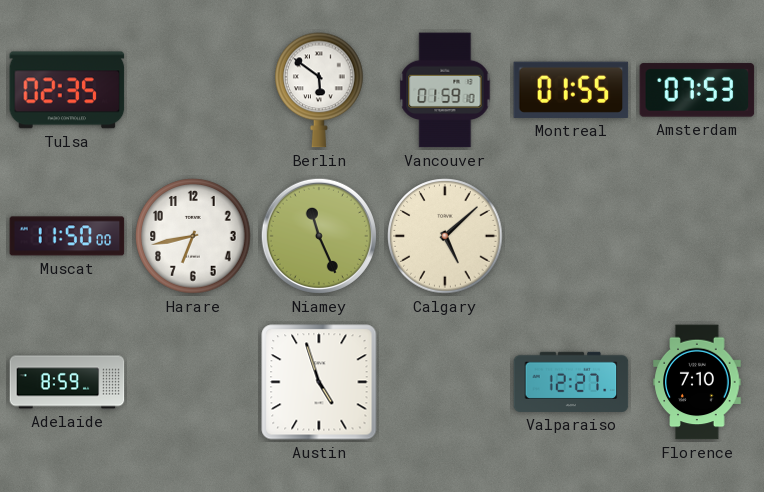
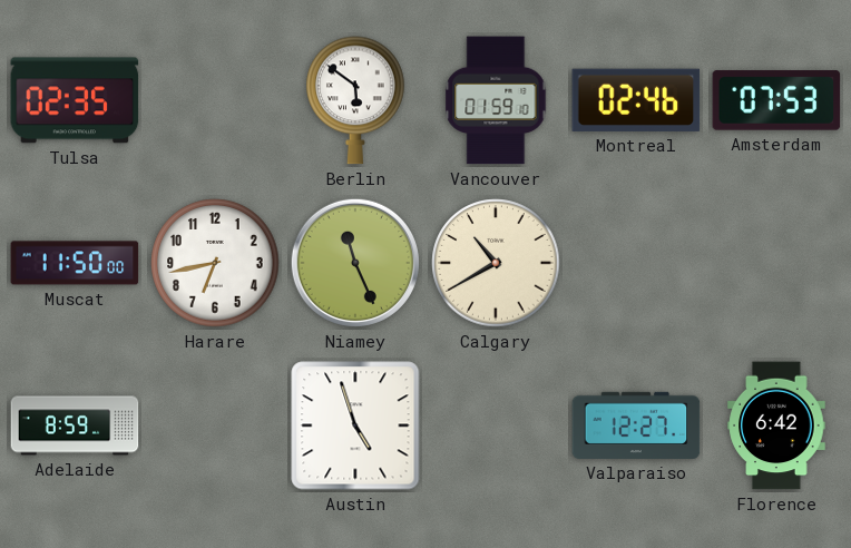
Montreal: 01:55 -> 02:46
Calgary: 5:08 -> 10:40
Florence: 7:10 -> 6:42
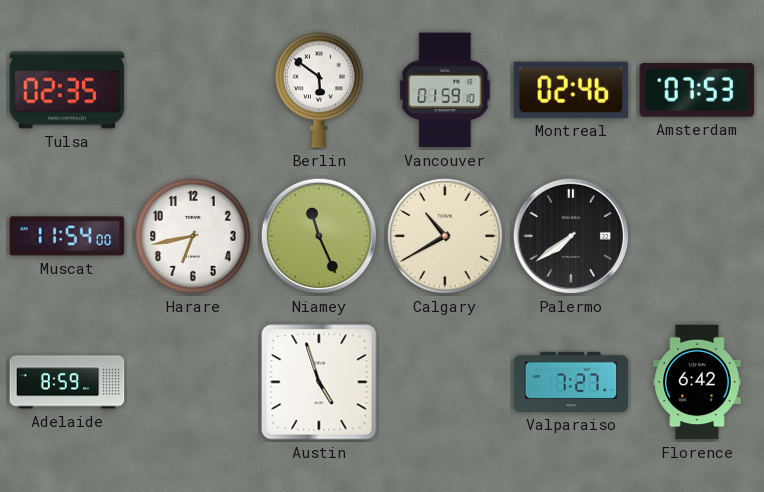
Muscat: 11:50 -> 11:54
Palermo: none -> 7:39
Valparaiso: 12:27 -> 7:27
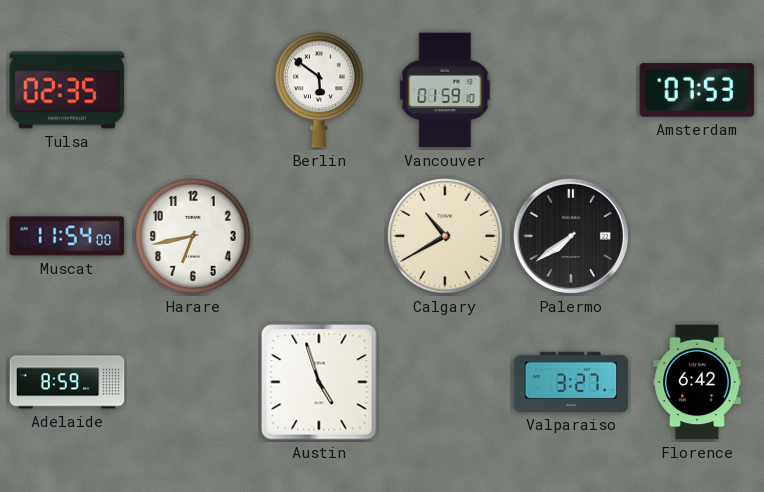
Montreal: 02:46 -> none
Niamey: 11:26 -> none
Valparaiso: 7:27 -> 3:27
